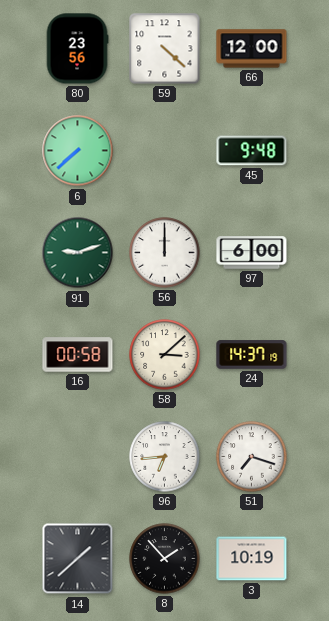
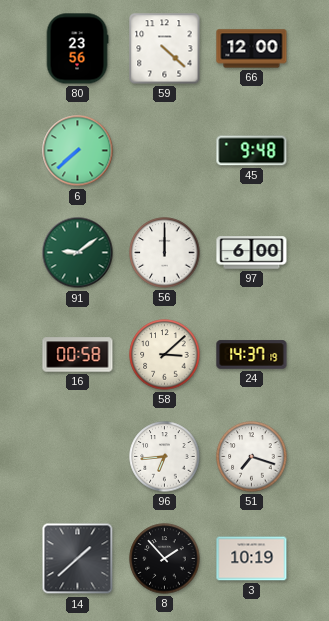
91: 9:12 -> 9:09
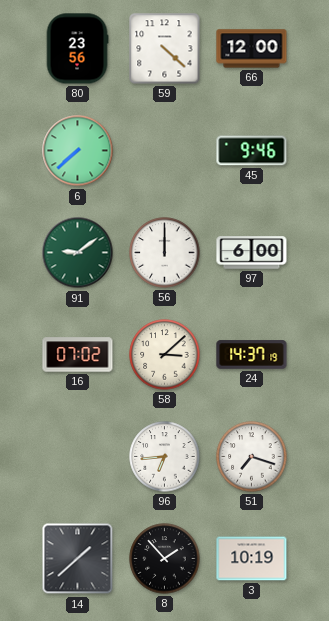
45: 9:48 -> 9:46
16: 00:58 -> 07:02
